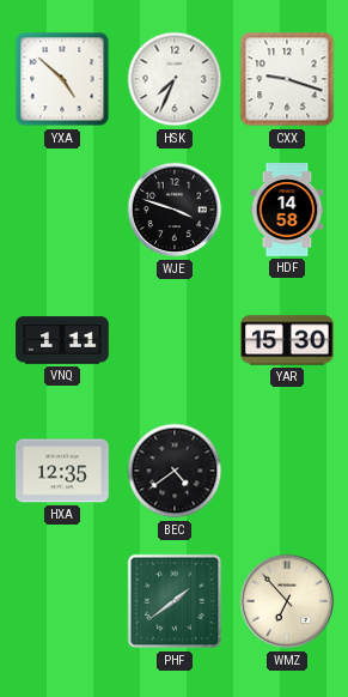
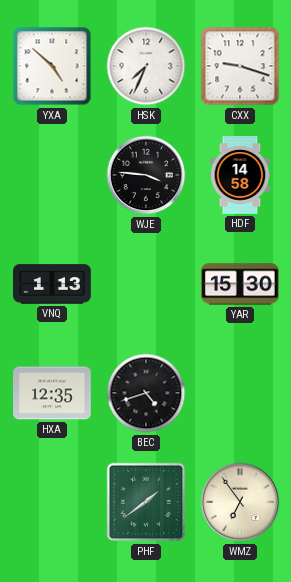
WJE: 3:48 -> 3:46
VNQ: 1:11 -> 1:13
BEC: 4:39 -> 4:42
WMZ: 6:53 -> 6:54
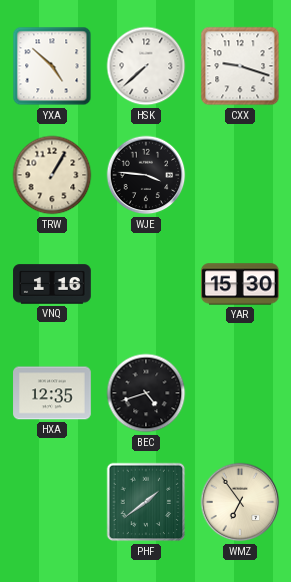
HSK: 7:34 -> 7:38
TRW: none -> 1:05
HDF: 14:58 -> none
VNQ: 1:13 -> 1:16
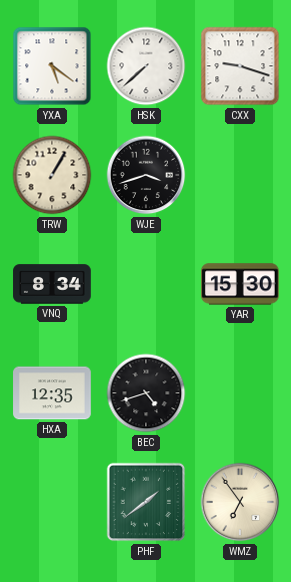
YXA: 4:52 -> 5:21
WJE: 3:46 -> 3:42
VNQ: 1:16 -> 8:34
